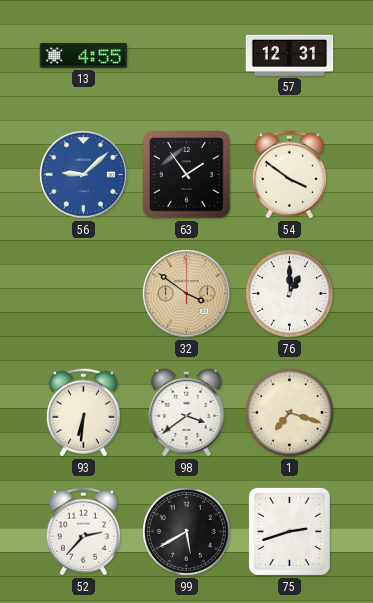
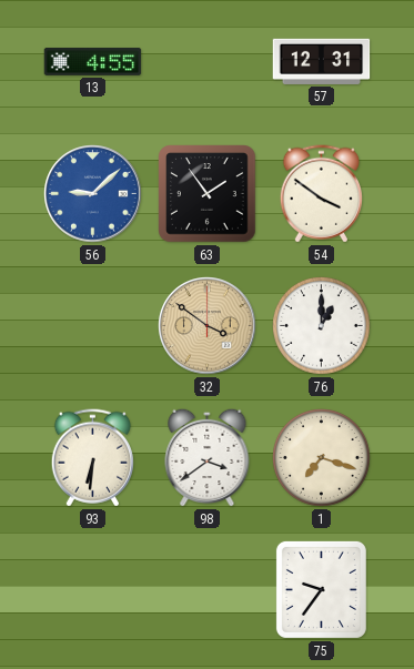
52: 2:37 -> none
99: 5:40 -> none
75: 2:42 -> 9:36
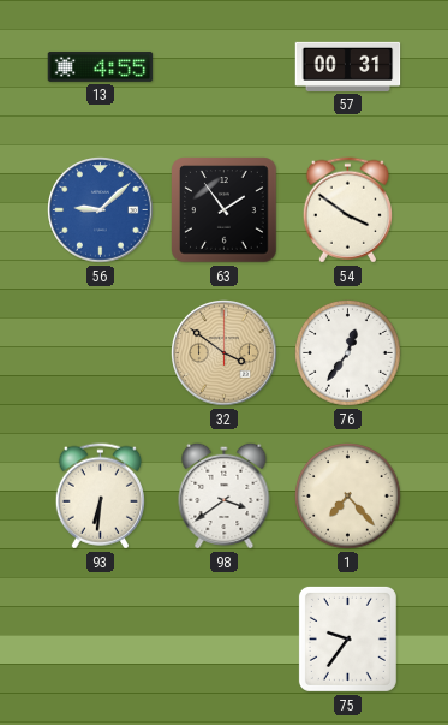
57: 12:31 -> 00:31
76: 1:00 -> 12:36
1: 7:18 -> 7:23
